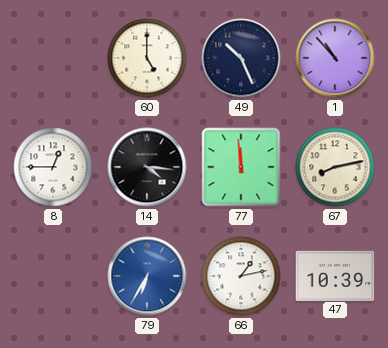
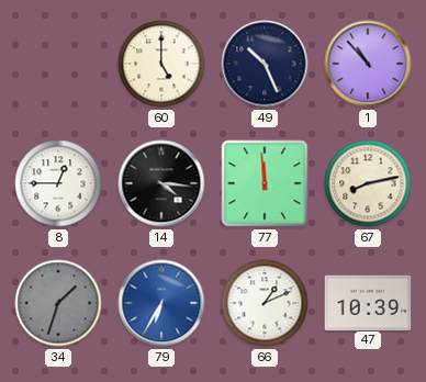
34: none -> 1:33
66: 1:13 -> 1:11
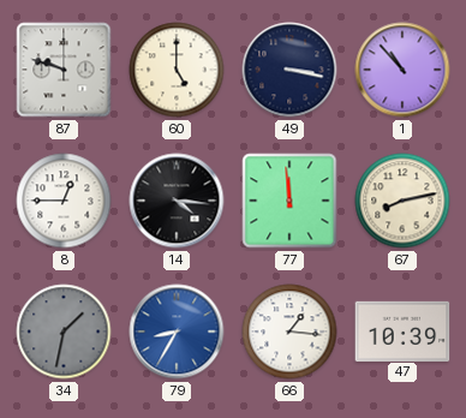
87: none -> 9:48
49: 10:26 -> 3:17
34: 1:33 -> 1:32
79: 6:35 -> 8:35
66: 1:11 -> 1:16
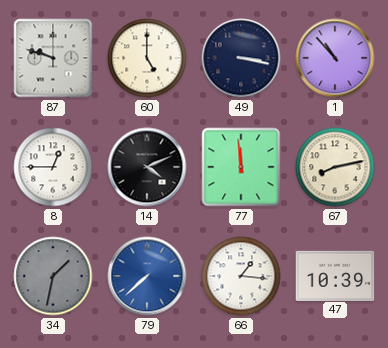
14: 4:16 -> 4:11
79: 8:35 -> 7:38
